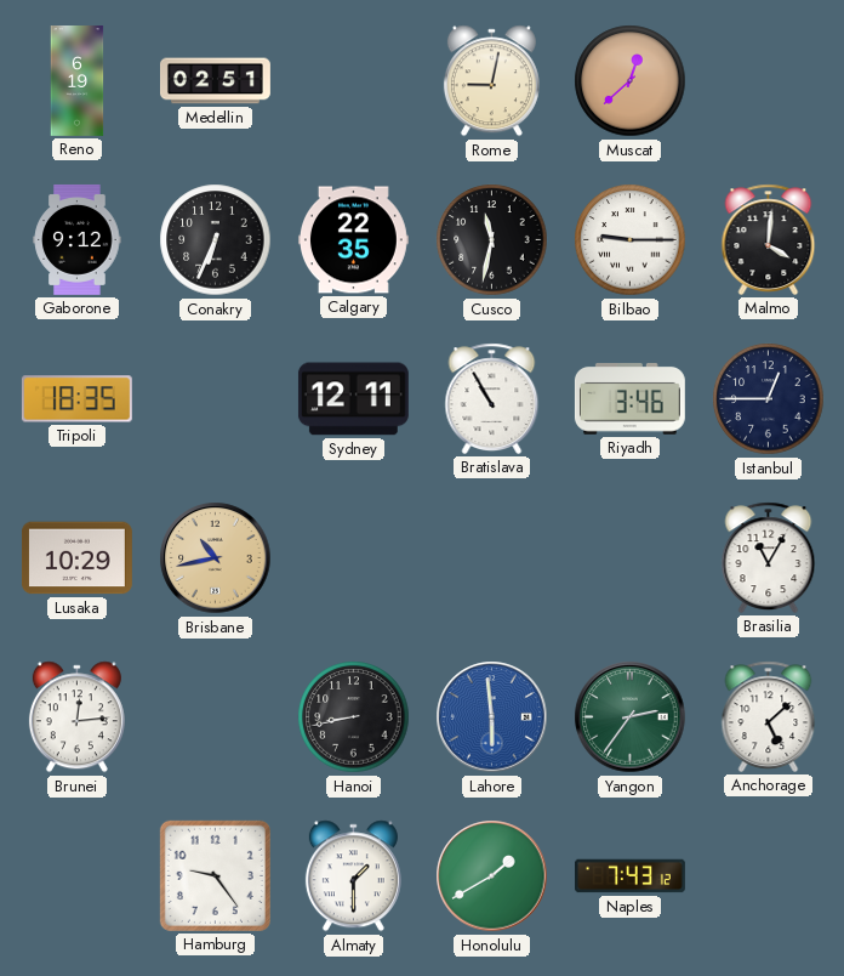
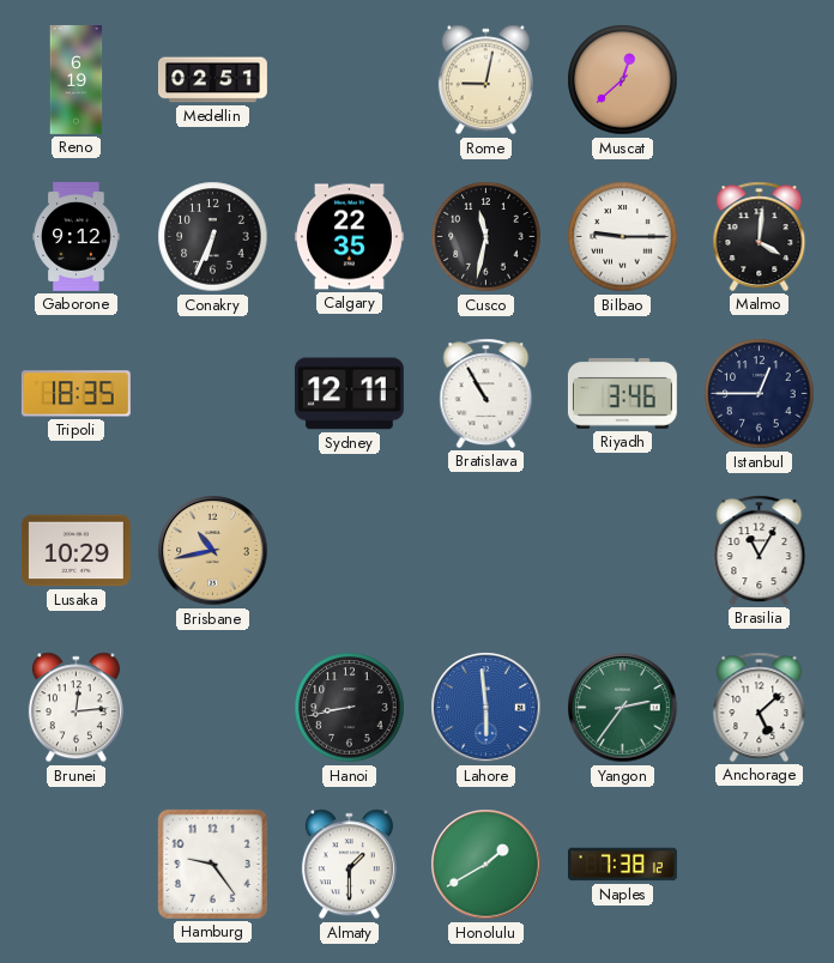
Naples: 7:43 -> 7:38
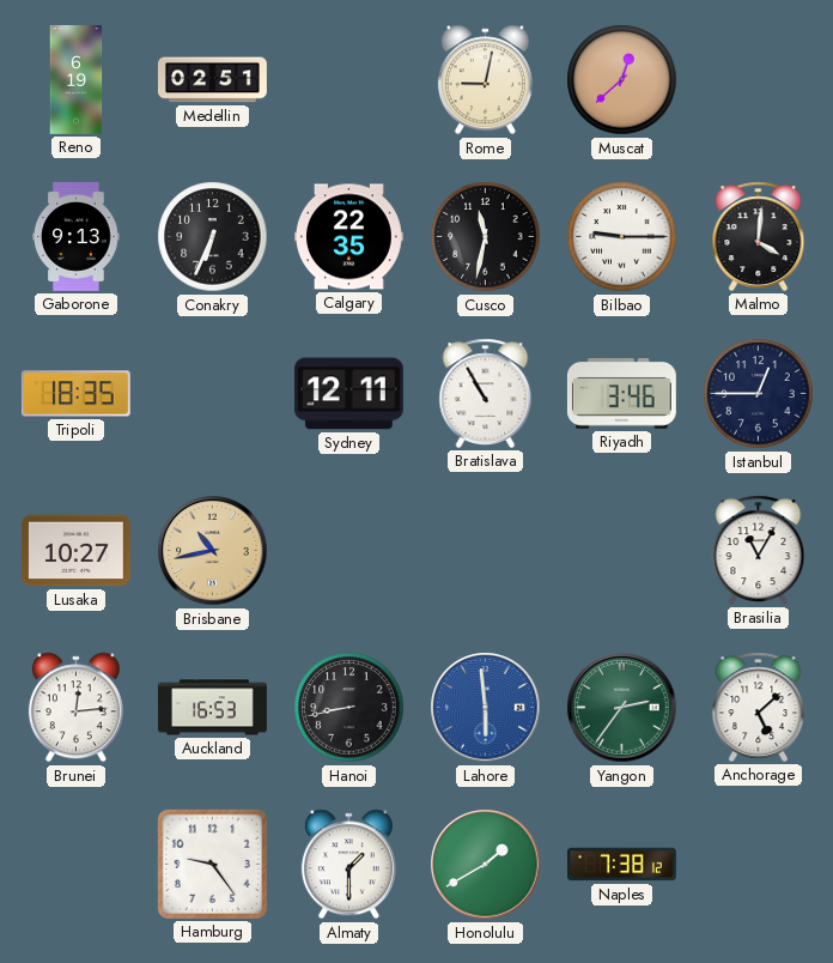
Gaborone: 9:12 -> 9:13
Lusaka: 10:29 -> 10:27
Auckland: none -> 16:53
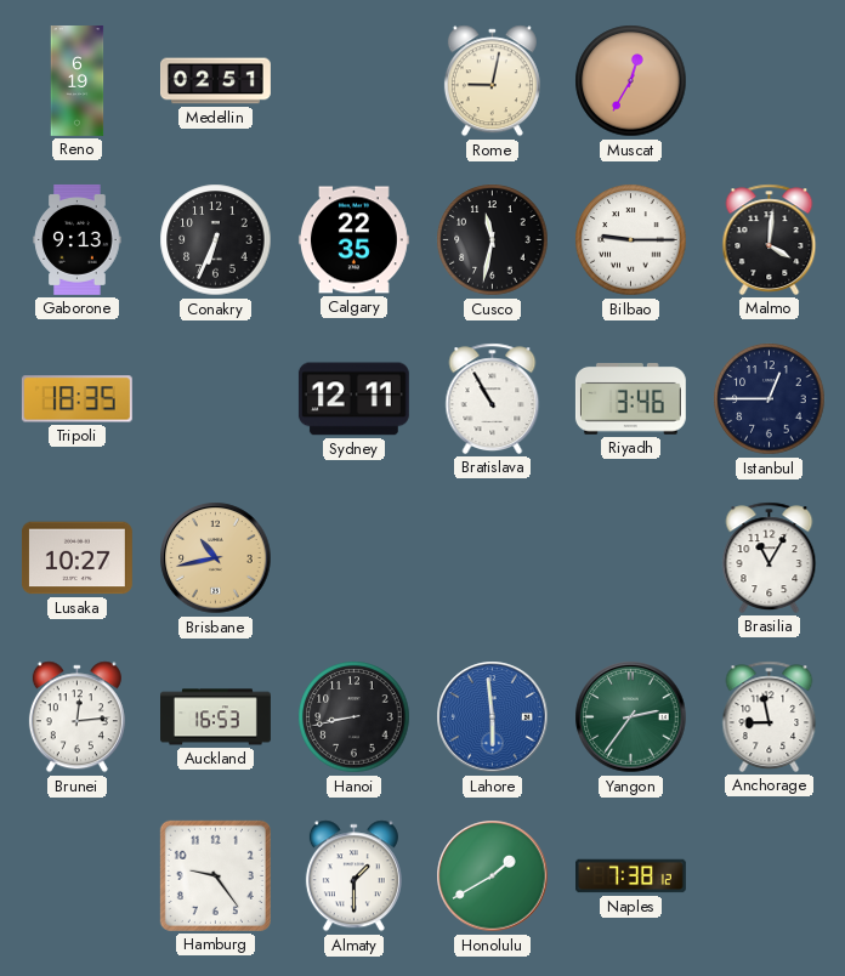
Muscat: 12:38 -> 12:35
Anchorage: 5:08 -> 8:58
